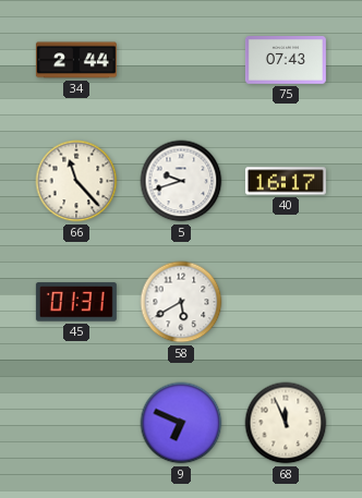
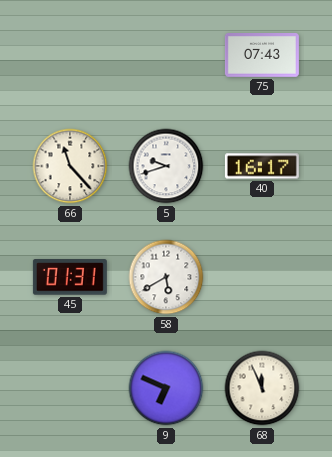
34: 2:44 -> none
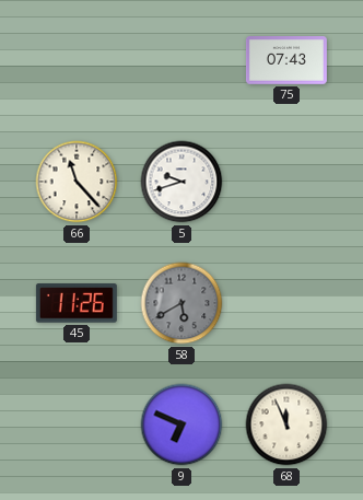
40: 16:17 -> none
45: 01:31 -> 11:26
58 dial: white -> grey
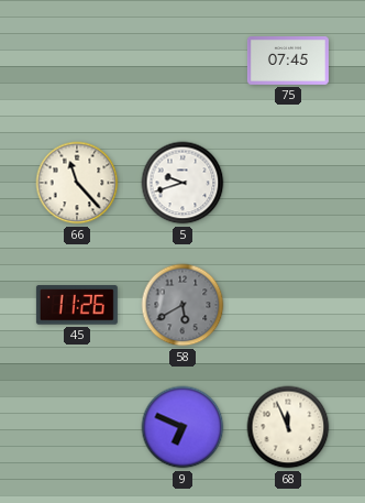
75: 07:43 -> 07:45
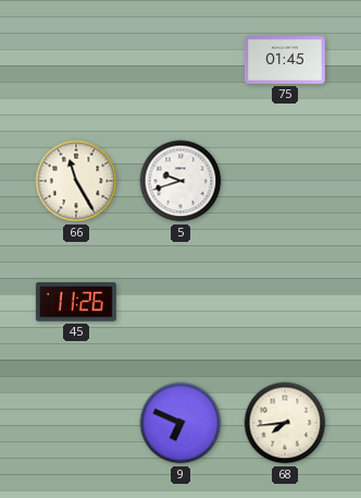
75: 07:45 -> 01:45
66: 11:23 -> 11:25
58: 5:40 -> none
68: 11:56 -> 7:44
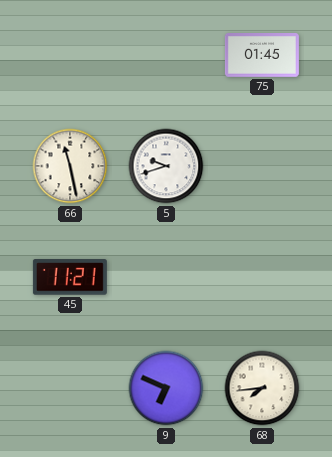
66: 11:25 -> 11:28
45: 11:26 -> 11:21
